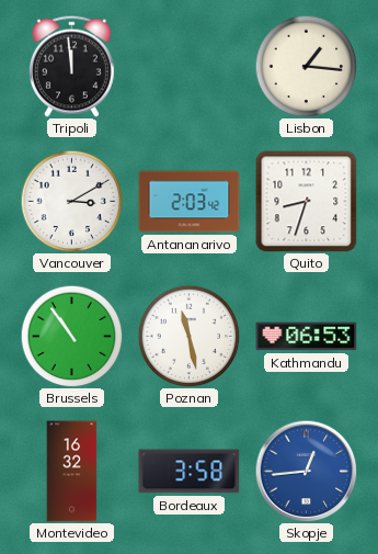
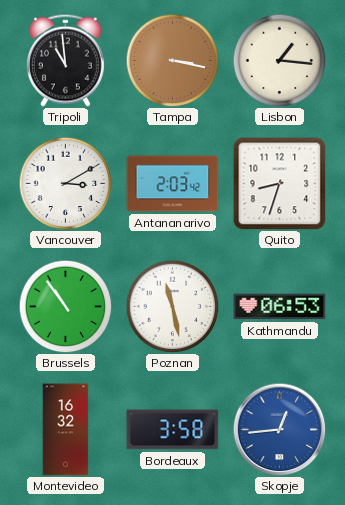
Tripoli: 11:59 -> 10:59
Tampa: none -> 3:17
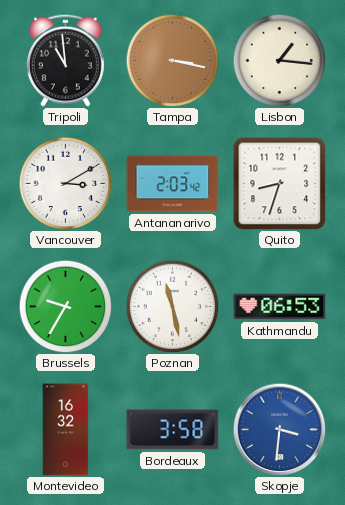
Brussels: 10:54 -> 9:35
Skopje: 12:44 -> 3:31
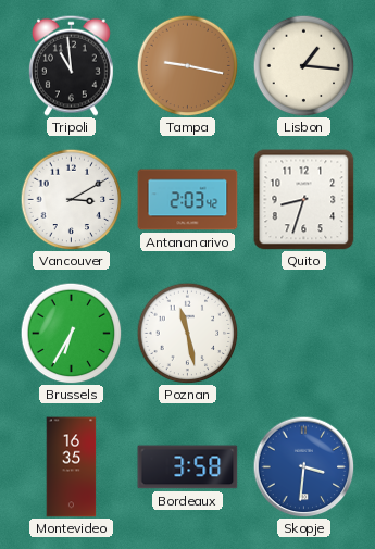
Tampa: 3:17 -> 9:17
Brussels: 9:35 -> 6:35
Kathmandu: 06:53 -> none
Montevideo: 16:32 -> 16:35
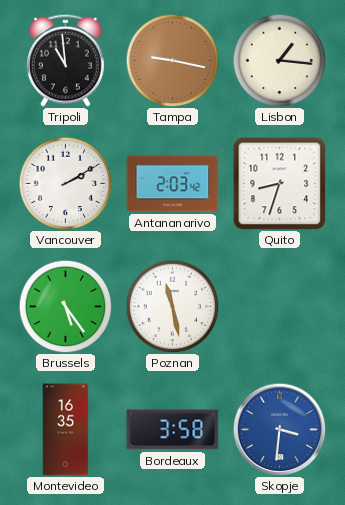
Vancouver: 3:10 -> 2:10
Brussels: 6:35 -> 5:24
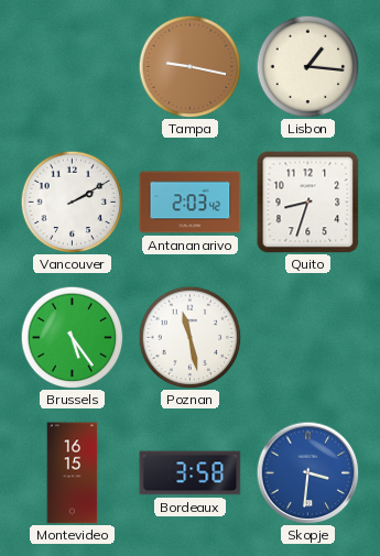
Tripoli: 10:59 -> none
Montevideo: 16:35 -> 16:15
